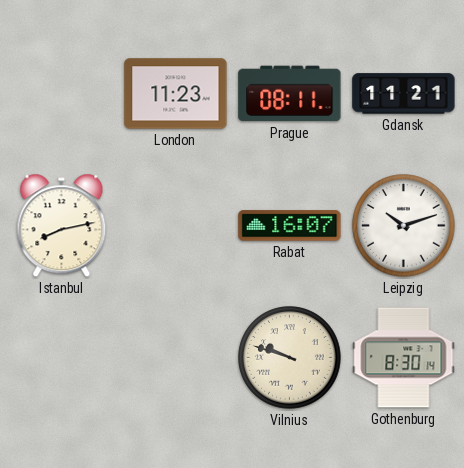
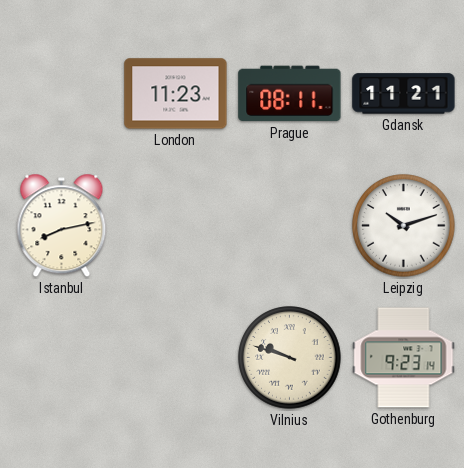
Rabat: 16:07 -> none
Gothenburg: 8:30 -> 9:23
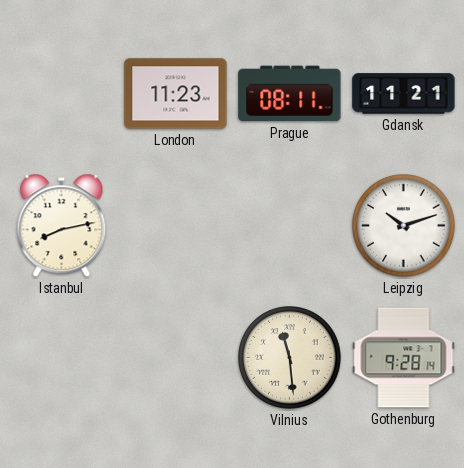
Vilnius: 9:48 -> 11:29
Gothenburg: 9:23 -> 9:28
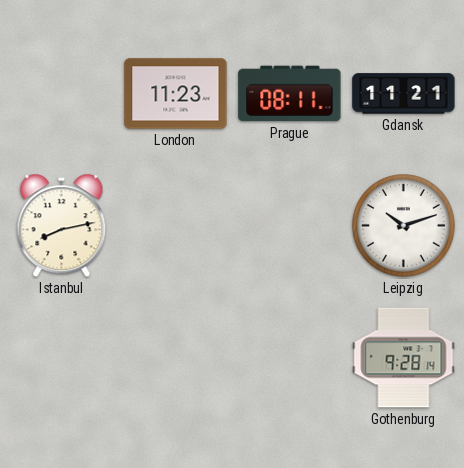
Vilnius: 11:29 -> none
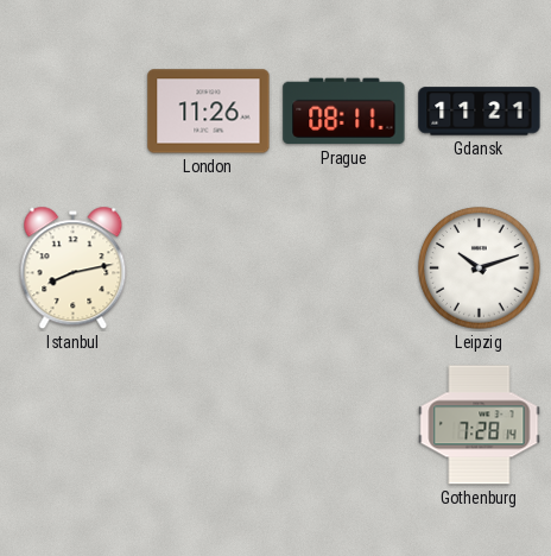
London: 11:23 -> 11:26
Gothenburg: 9:28 -> 7:28
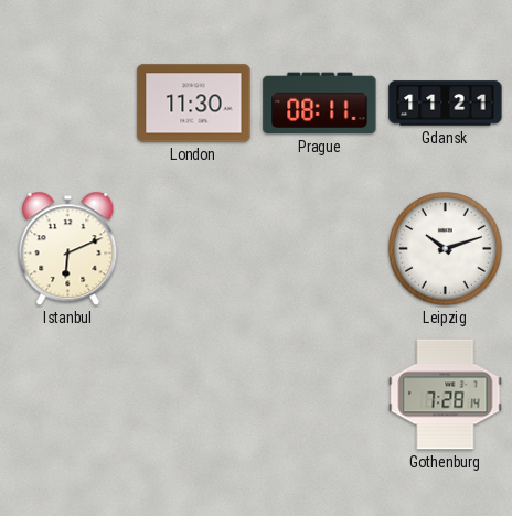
London: 11:26 -> 11:30
Istanbul: 8:13 -> 6:11
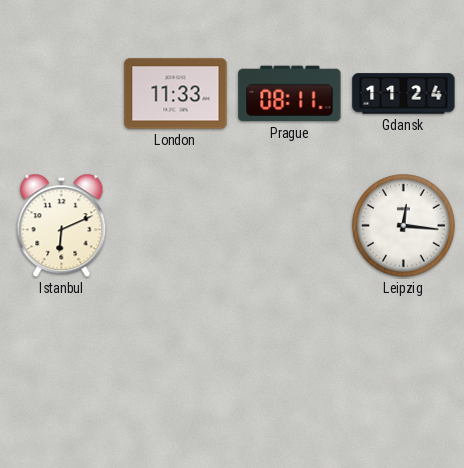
London: 11:30 -> 11:33
Gdansk: 11:21 -> 11:24
Leipzig: 10:12 -> 12:16
Gothenburg: 7:28 -> none
